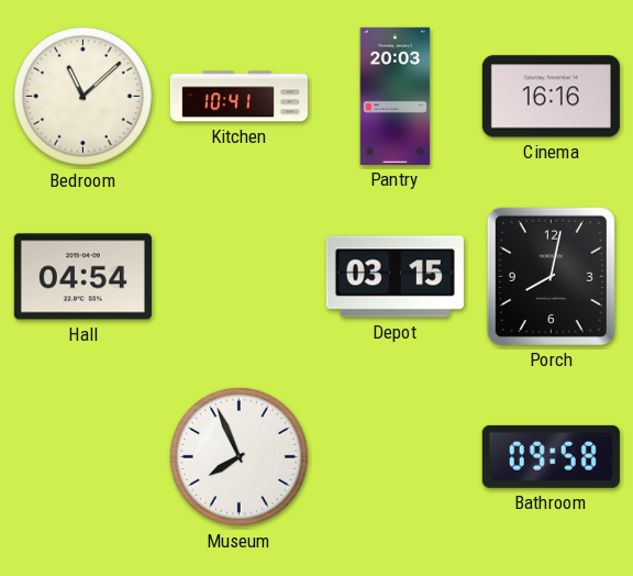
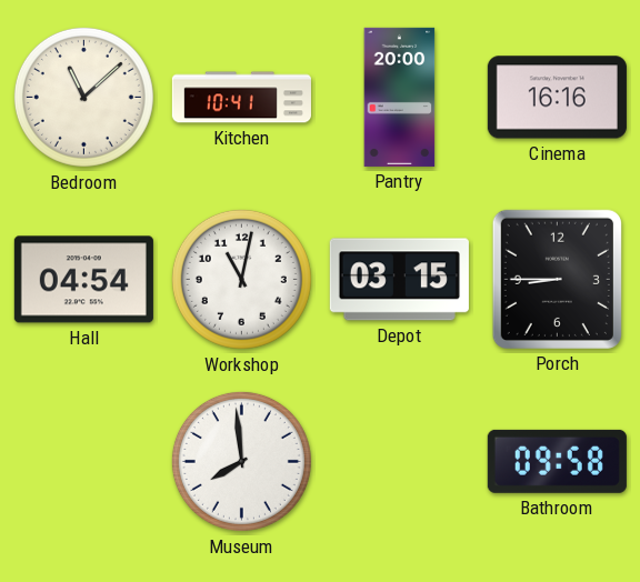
Pantry: 20:03 -> 20:00
Workshop: none -> 11:02
Porch: 8:02 -> 8:45
Museum: 7:56 -> 7:59
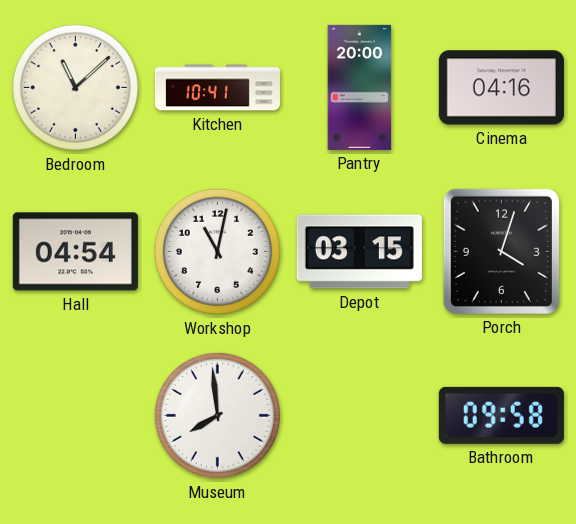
Cinema: 16:16 -> 04:16
Porch: 8:45 -> 4:03
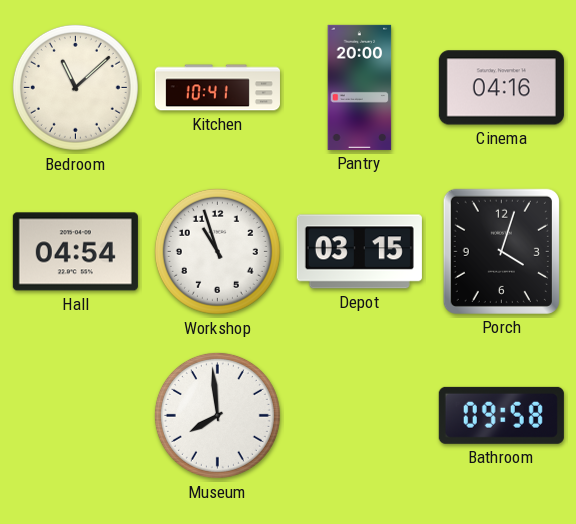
Workshop: 11:02 -> 10:57
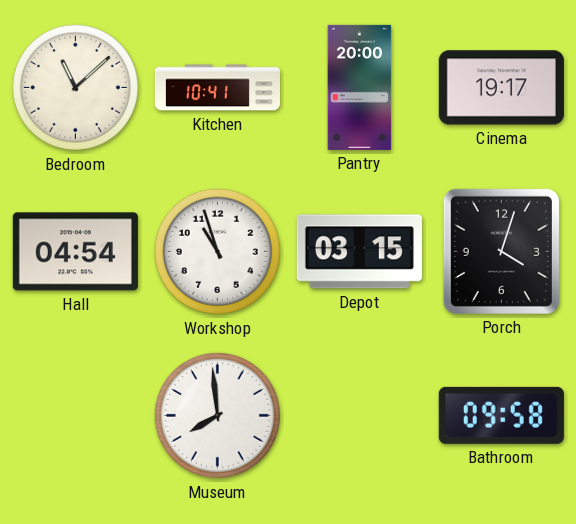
Cinema: 04:16 -> 19:17
